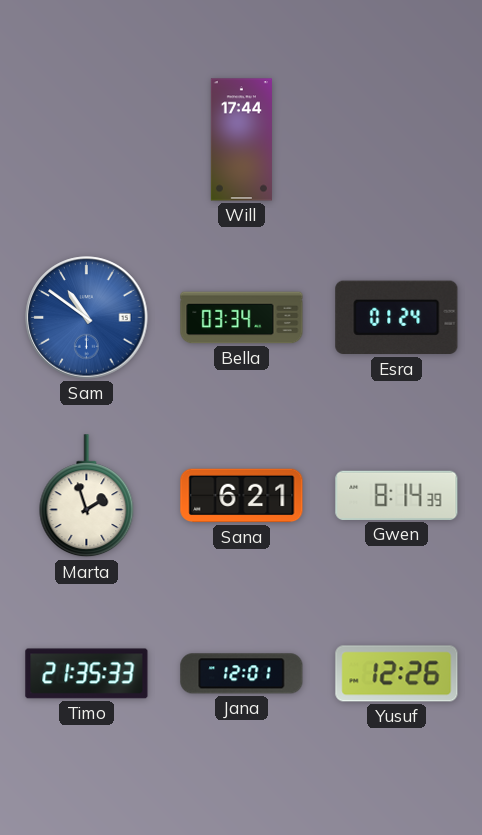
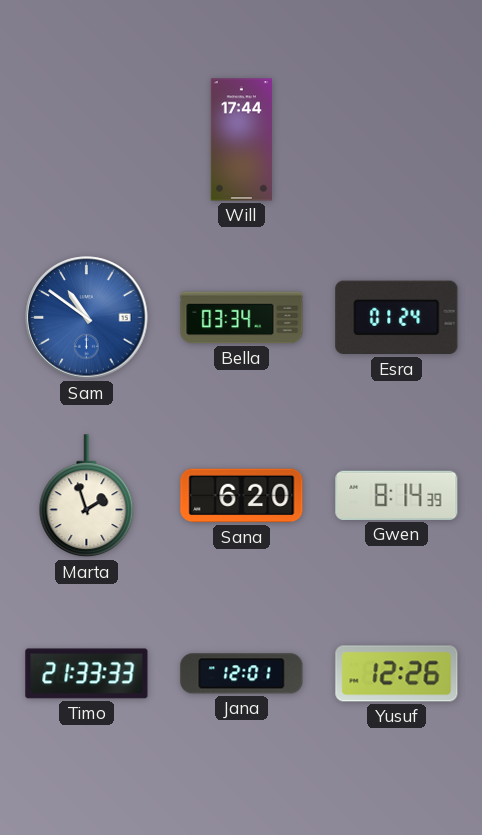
Sana: 6:21 -> 6:20
Timo: 21:35 -> 21:33
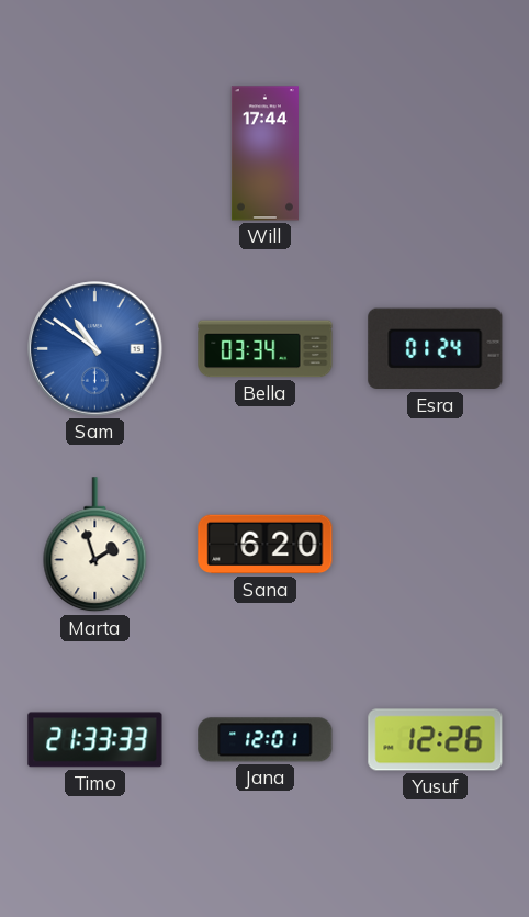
Gwen: 8:14 -> none
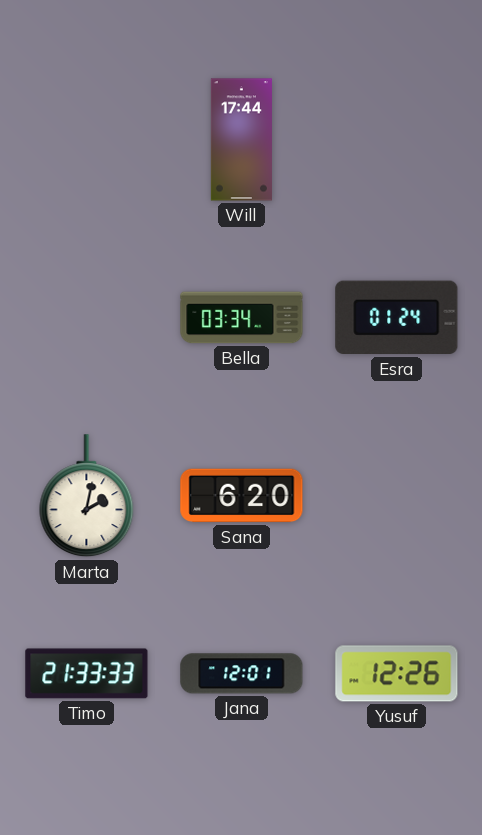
Sam: 10:51 -> none
Marta: 1:57 -> 2:02
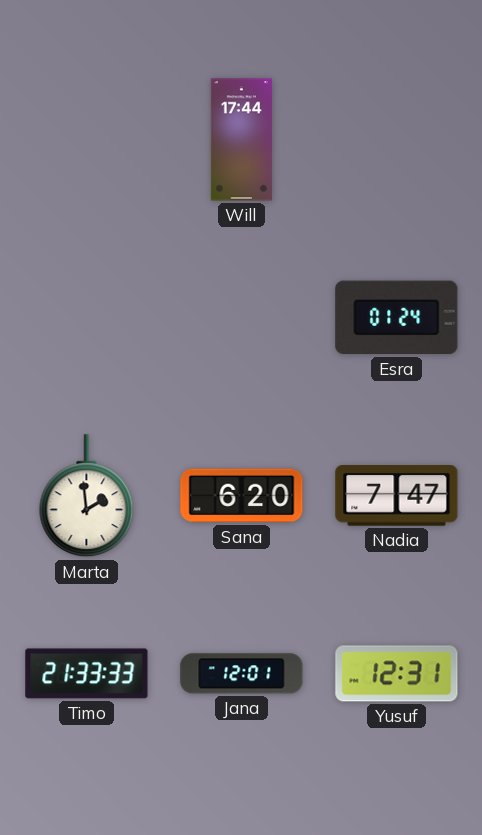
Bella: 03:34 -> none
Marta: 2:02 -> 1:59
Nadia: none -> 7:47
Yusuf: 12:26 -> 12:31
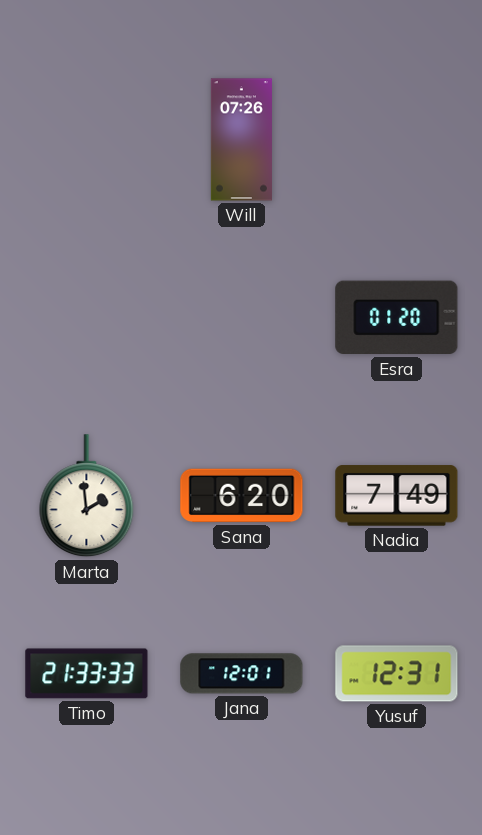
Will: 17:44 -> 07:26
Esra: 01:24 -> 01:20
Nadia: 7:47 -> 7:49
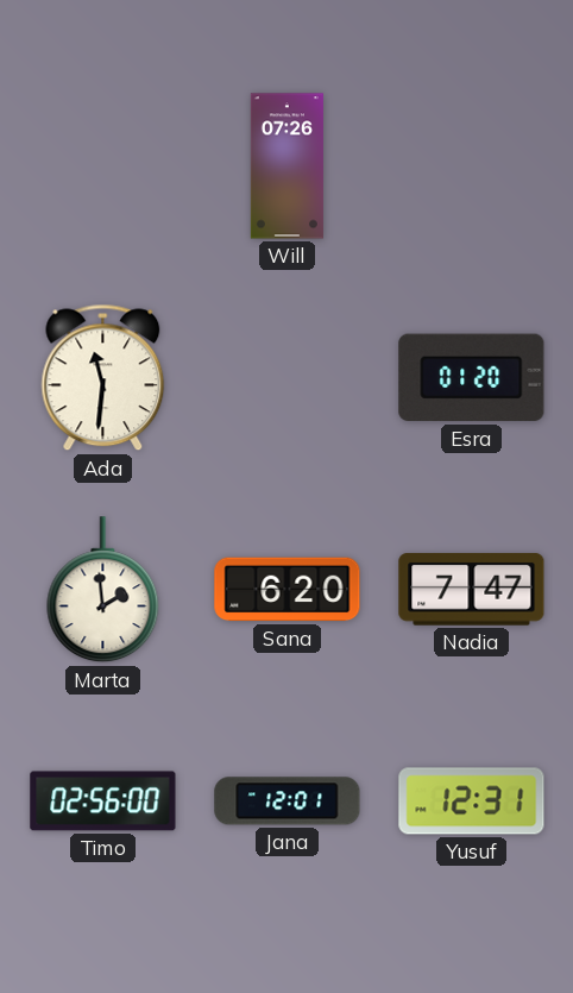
Ada: none -> 11:31
Nadia: 7:49 -> 7:47
Timo: 21:33 -> 02:56
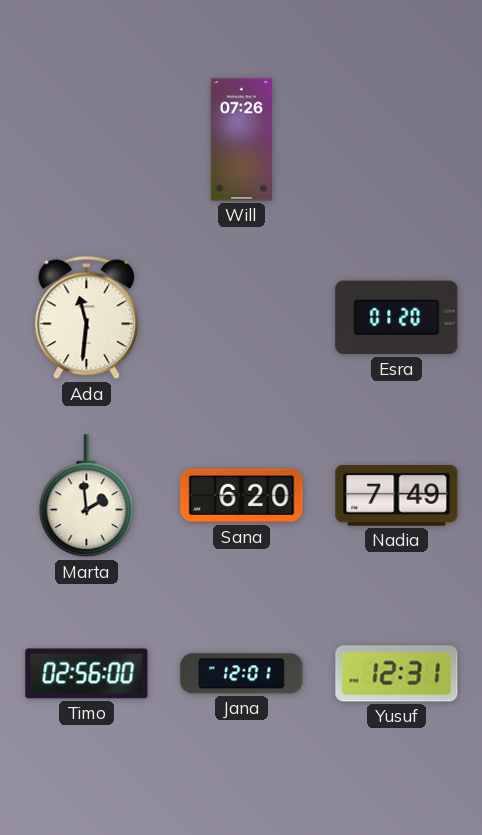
Nadia: 7:47 -> 7:49
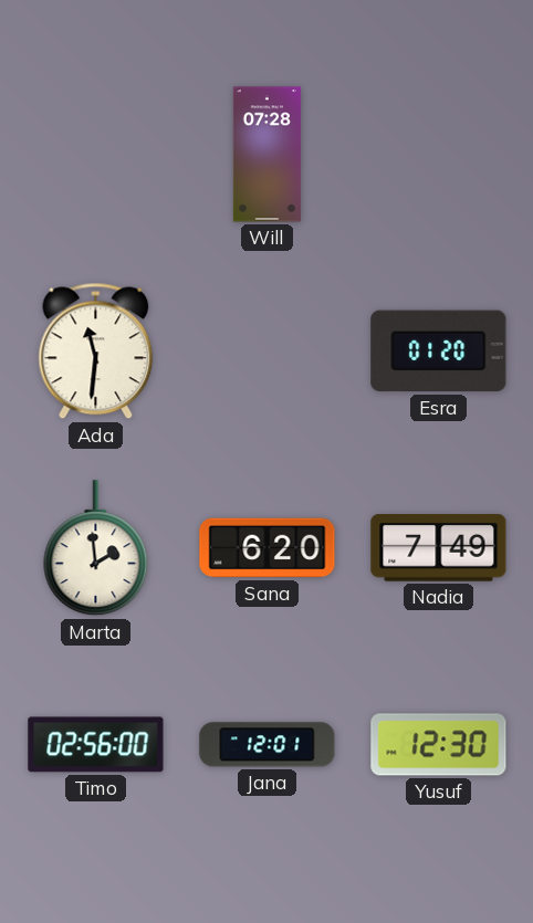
Will: 07:26 -> 07:28
Yusuf: 12:31 -> 12:30
